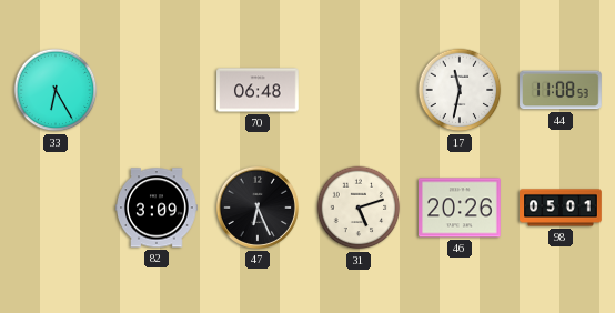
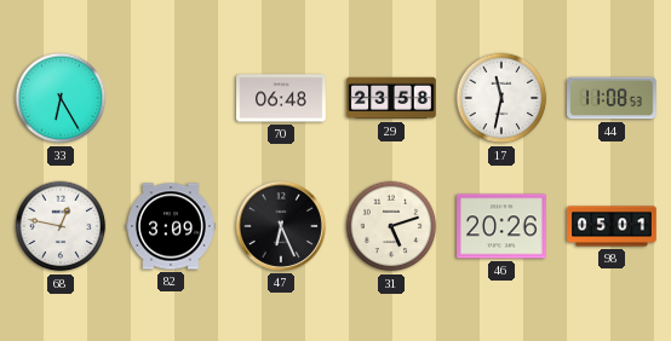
29: none -> 23:58
68: none -> 12:47
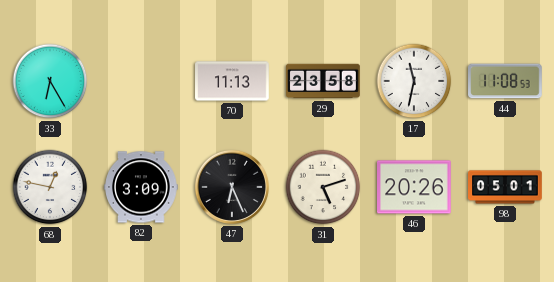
70: 06:48 -> 11:13
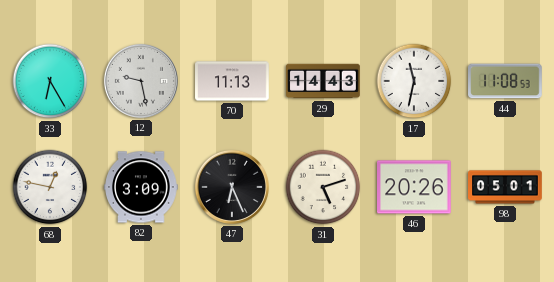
12: none -> 9:28
29: 23:58 -> 14:43
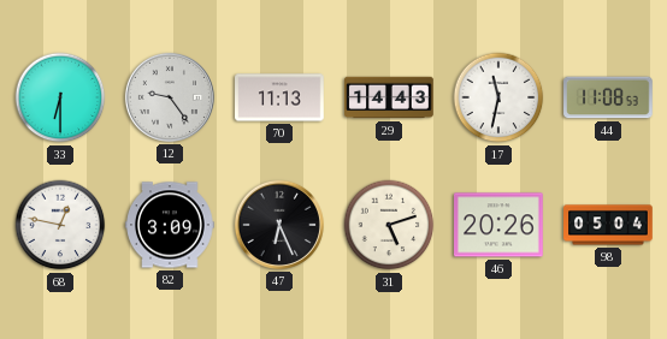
33: 6:25 -> 6:30
12: 9:28 -> 9:24
98: 05:01 -> 05:04
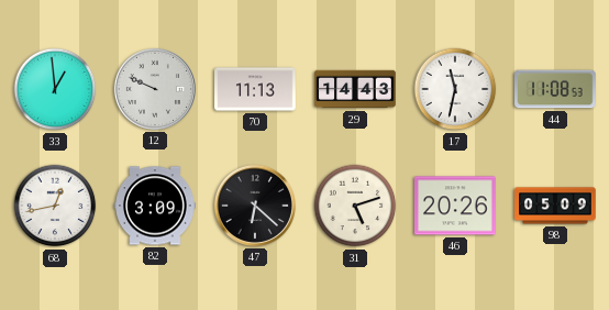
33: 6:30 -> 12:59
12: 9:24 -> 9:49
68: 12:47 -> 12:43
47: 6:26 -> 6:22
98: 05:04 -> 05:09
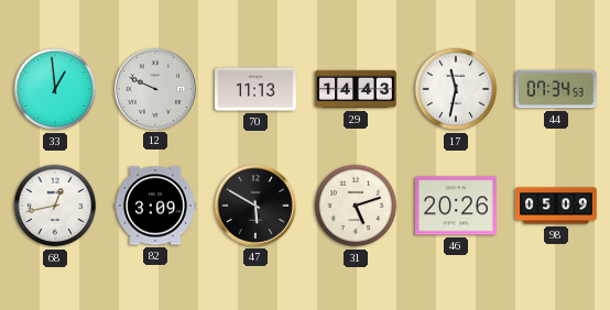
44: 11:08 -> 07:34
47: 6:22 -> 5:50
